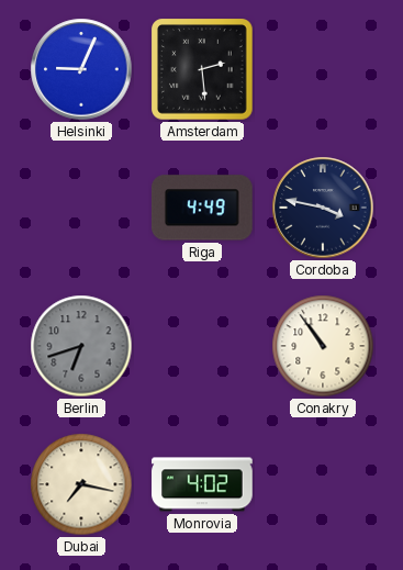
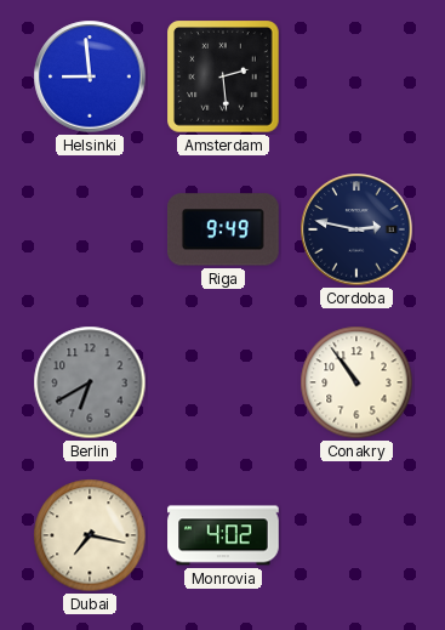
Helsinki: 9:04 -> 8:59
Riga: 4:49 -> 9:49
Cordoba: 3:47 -> 2:47
Berlin: 6:42 -> 6:40
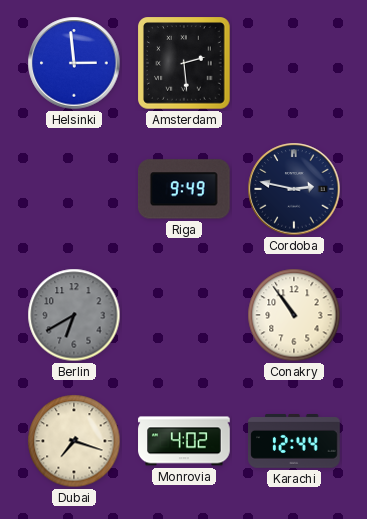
Helsinki: 8:59 -> 2:59
Dubai: 7:17 -> 7:18
Karachi: none -> 12:44
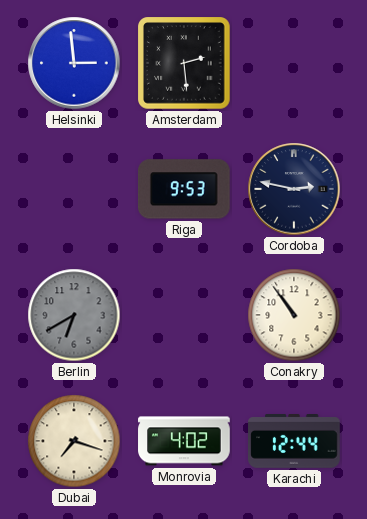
Riga: 9:49 -> 9:53
